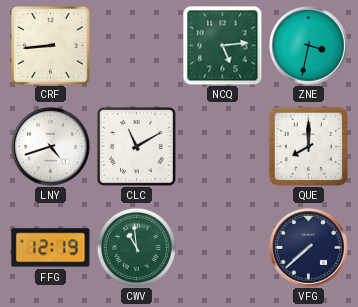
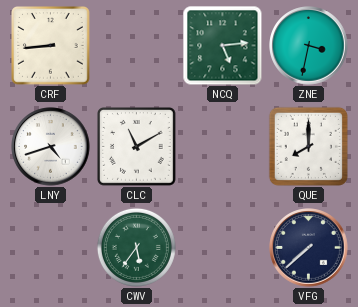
FFG: 12:19 -> none
CWV: 10:59 -> 5:36
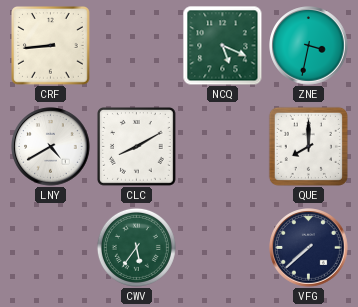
NCQ: 5:14 -> 5:19
LNY: 4:42 -> 4:40
CLC: 11:10 -> 8:10
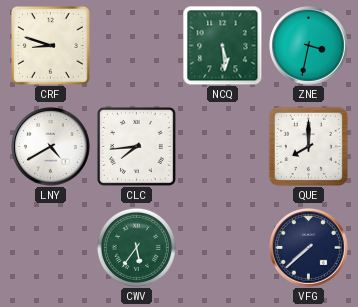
CRF: 8:44 -> 8:48
NCQ: 5:19 -> 5:29
CLC: 8:10 -> 7:44
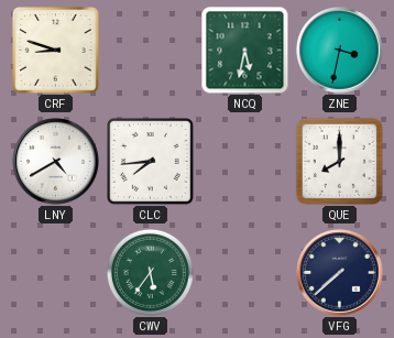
NCQ: 5:29 -> 5:32
